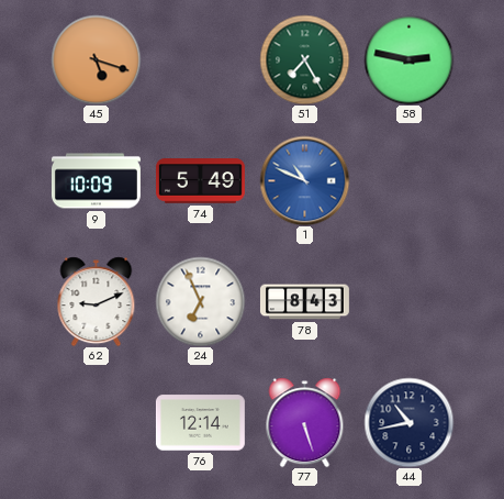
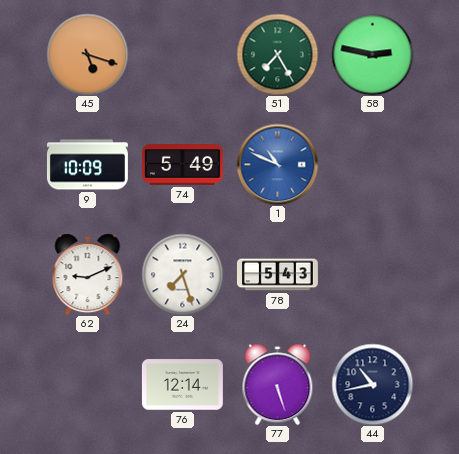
24: 6:56 -> 7:27
78: 8:43 -> 5:43
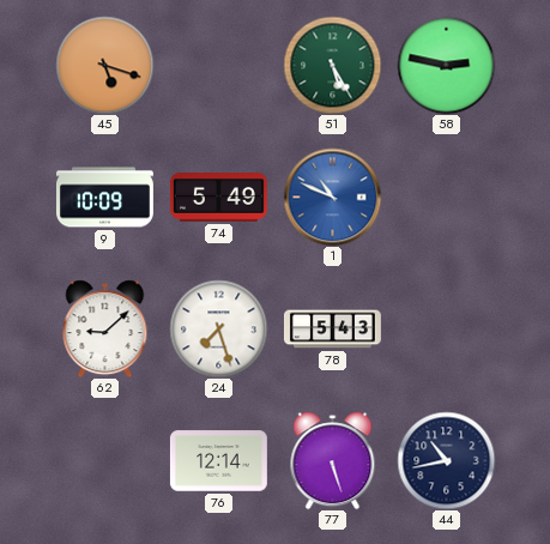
51: 7:25 -> 5:25
62: 9:11 -> 9:08
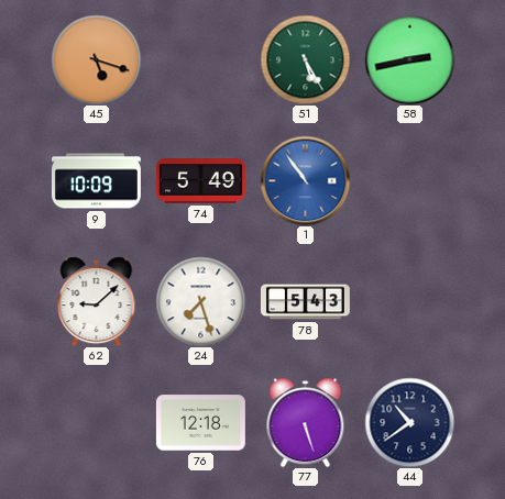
58: 2:47 -> 2:43
1: 10:49 -> 10:54
76: 12:14 -> 12:18
44: 10:43 -> 10:39
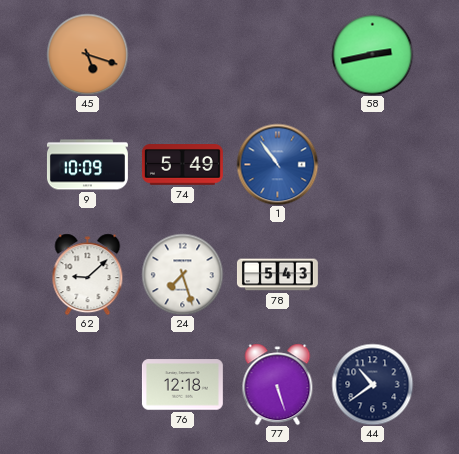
51: 5:25 -> none
